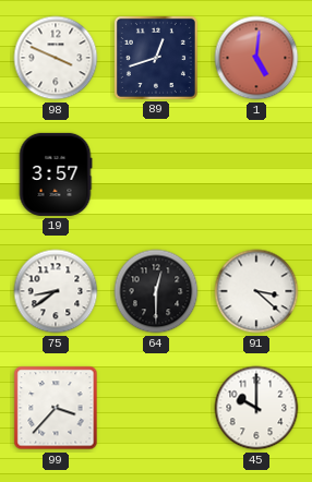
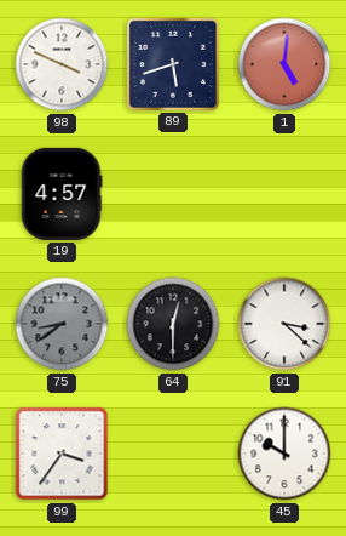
89: 12:42 -> 5:42
19: 3:57 -> 4:57
75 dial: white -> grey
99: 3:37 -> 3:36
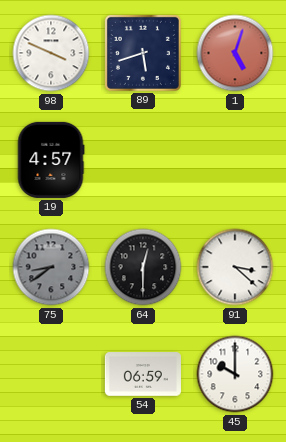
1: 5:01 -> 5:03
99: 3:36 -> none
54: none -> 06:59
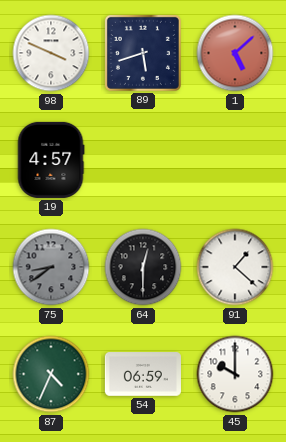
1: 5:03 -> 5:08
91: 3:22 -> 1:22
87: none -> 4:34
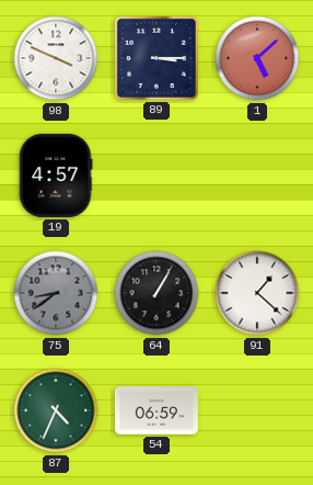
89: 5:42 -> 3:15
64: 12:30 -> 1:05
45: 10:00 -> none
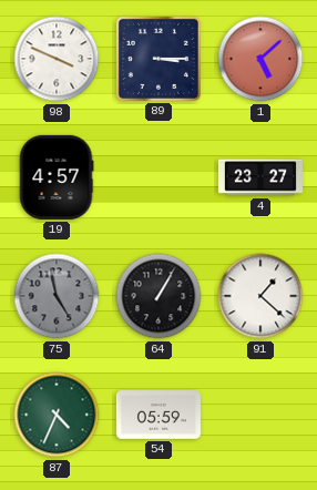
4: none -> 23:27
75: 8:39 -> 4:58
54: 06:59 -> 05:59
